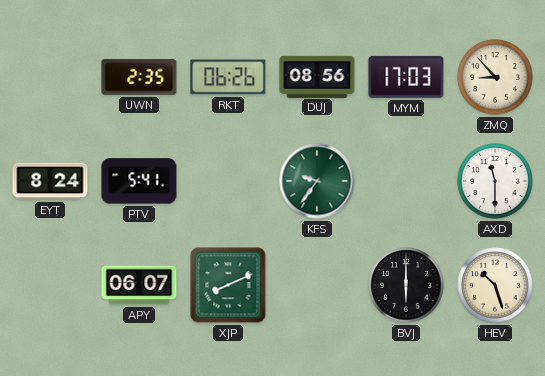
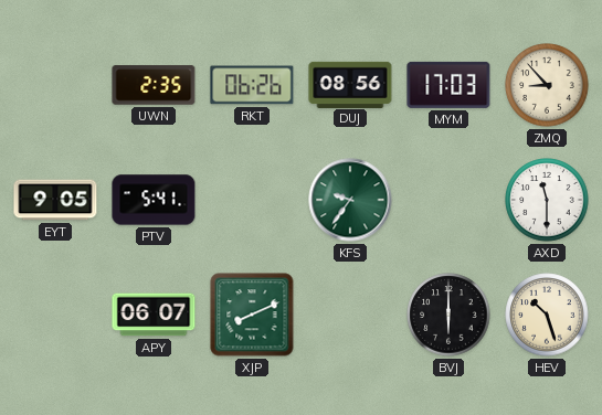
EYT: 8:24 -> 9:05
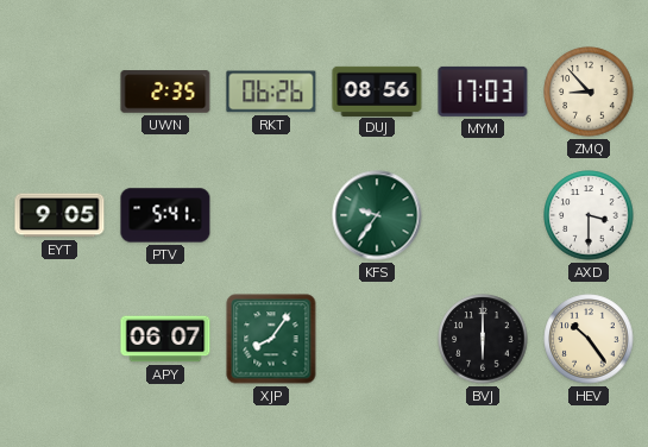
AXD: 11:30 -> 3:30
XJP: 8:11 -> 8:06
HEV: 10:27 -> 10:24
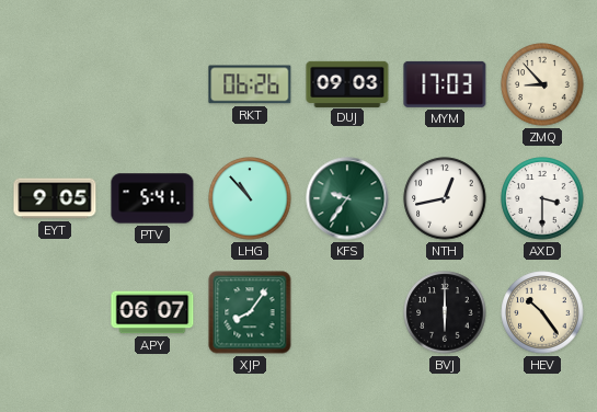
UWN: 2:35 -> none
DUJ: 08:56 -> 09:03
LHG: none -> 10:53
NTH: none -> 12:43
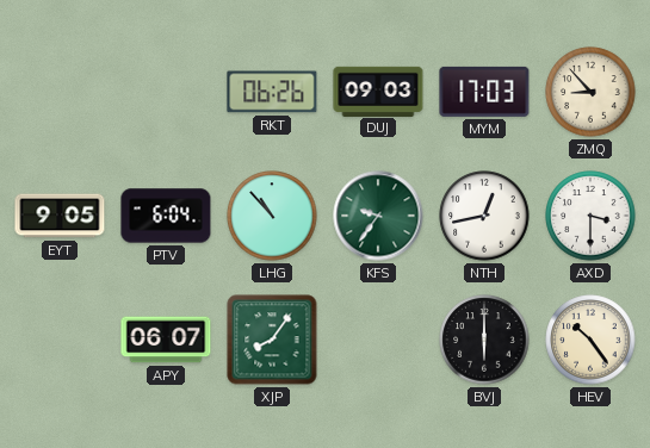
PTV: 5:41 -> 6:04
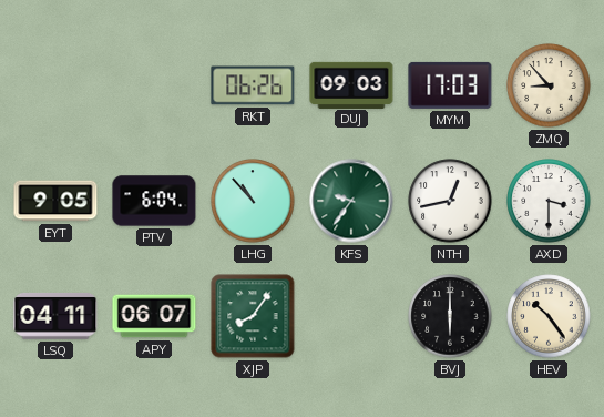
LSQ: none -> 04:11
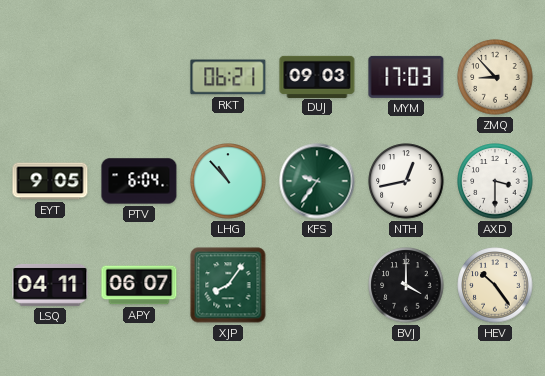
RKT: 06:26 -> 06:21
BVJ: 6:00 -> 4:00
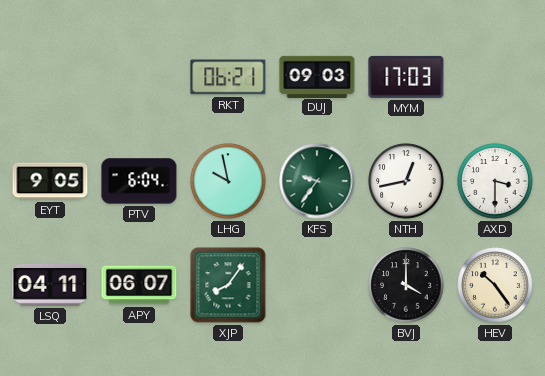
ZMQ: 8:53 -> none
LHG: 10:53 -> 9:58
